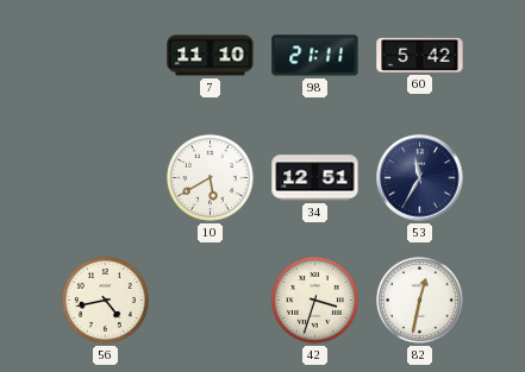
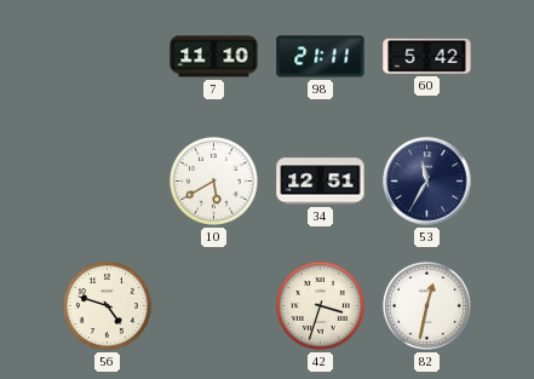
56: 4:43 -> 4:48
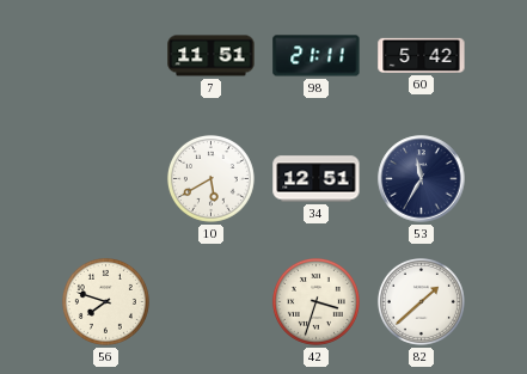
7: 11:10 -> 11:51
56: 4:48 -> 7:48
82: 12:32 -> 1:38
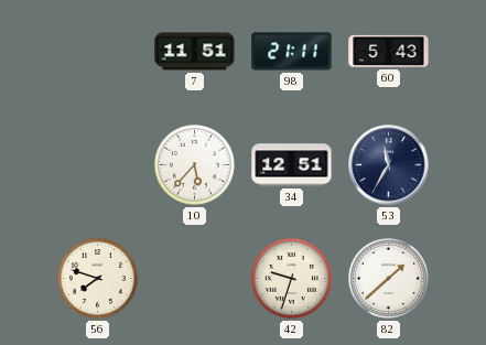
60: 5:42 -> 5:43
10: 5:40 -> 5:37
42: 3:33 -> 9:33
